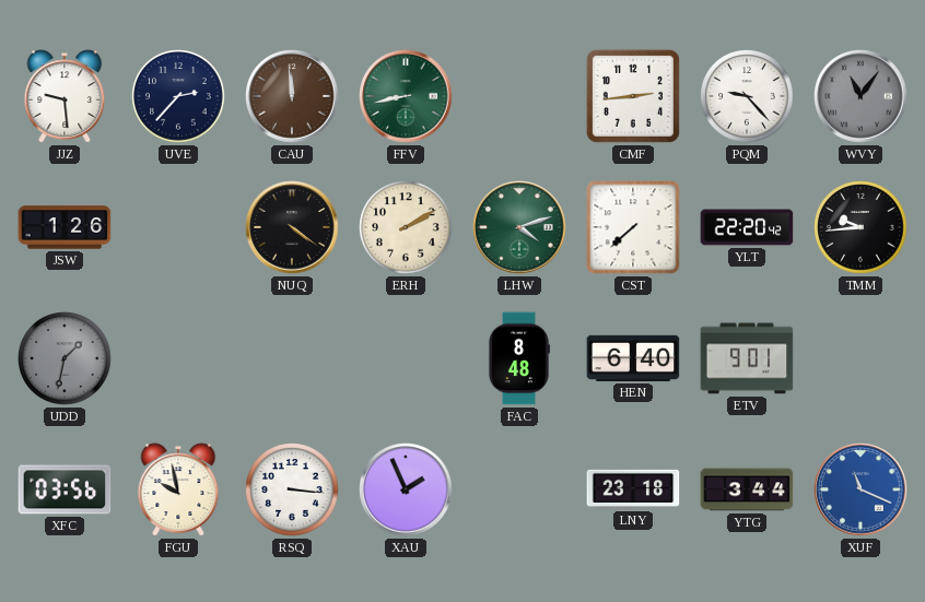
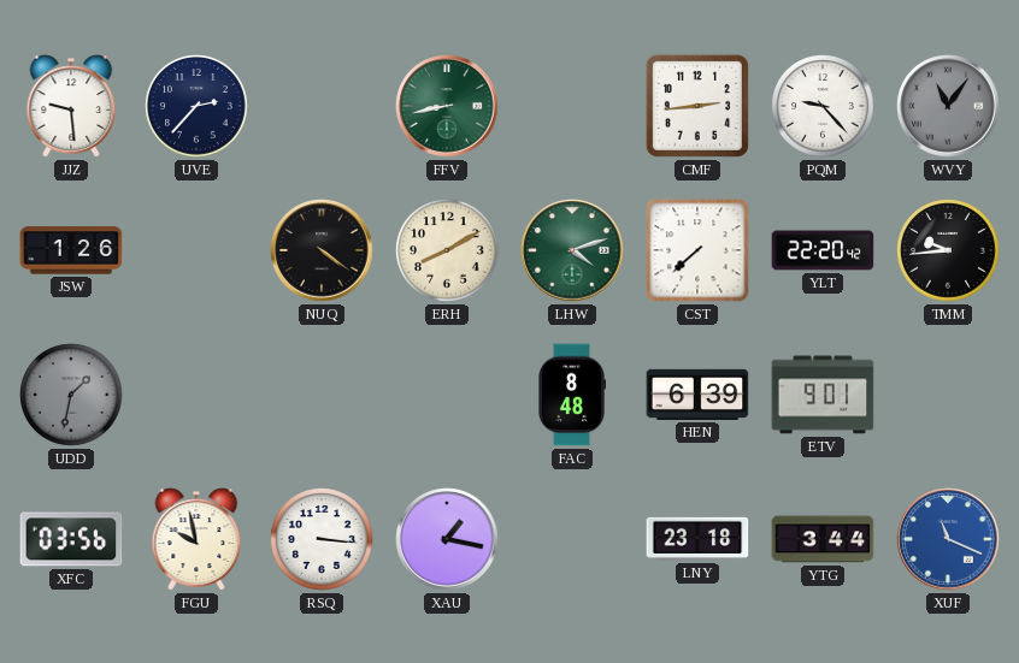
CAU: 11:59 -> none
ERH: 2:10 -> 8:10
HEN: 6:40 -> 6:39
XAU: 1:56 -> 1:17
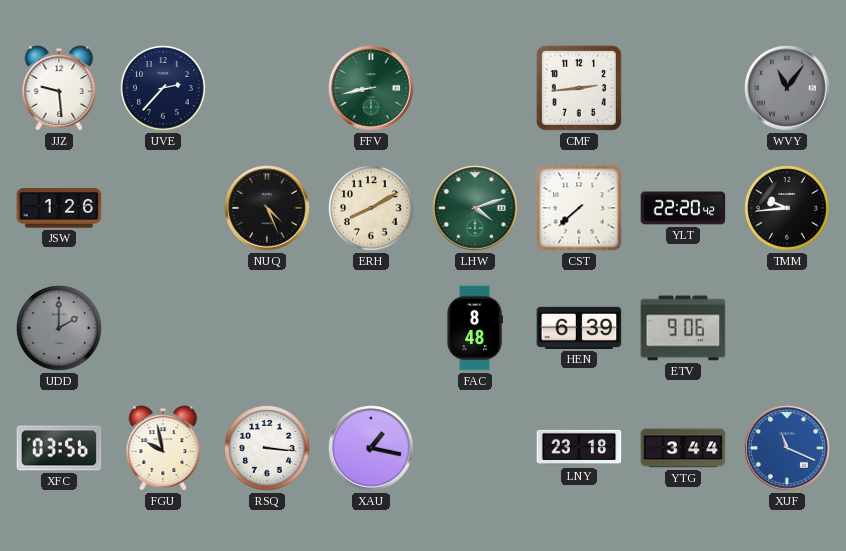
PQM: 9:23 -> none
NUQ: 4:21 -> 4:26
UDD: 1:32 -> 2:00
ETV: 9:01 -> 9:06
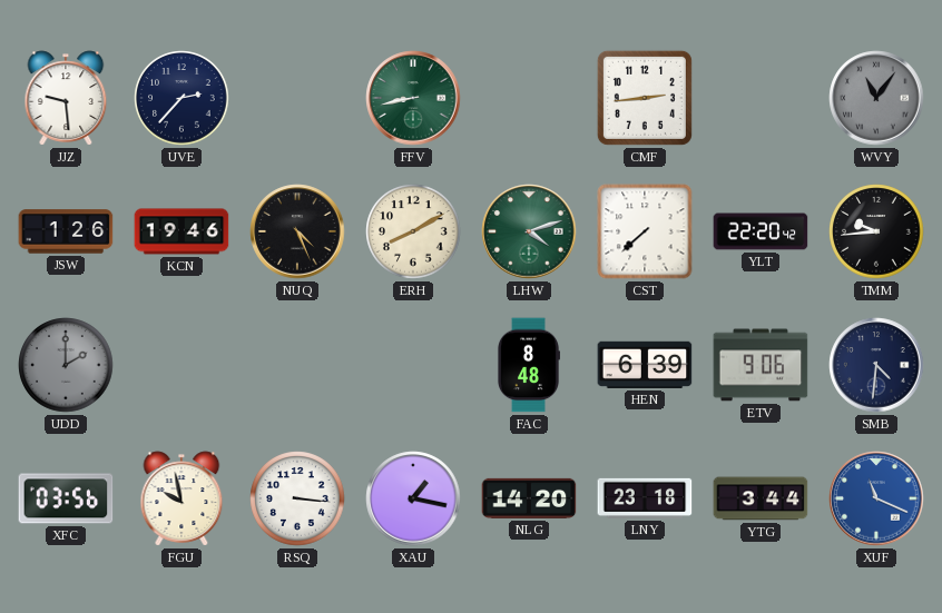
KCN: none -> 19:46
SMB: none -> 4:31
NLG: none -> 14:20
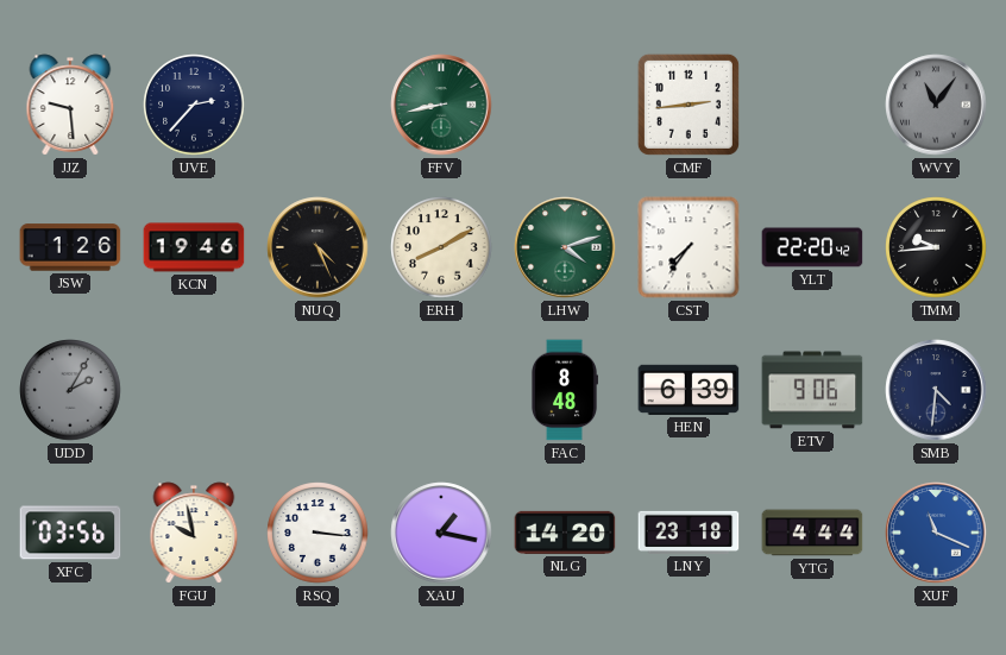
CST: 7:38 -> 7:36
UDD: 2:00 -> 2:05
YTG: 3:44 -> 4:44
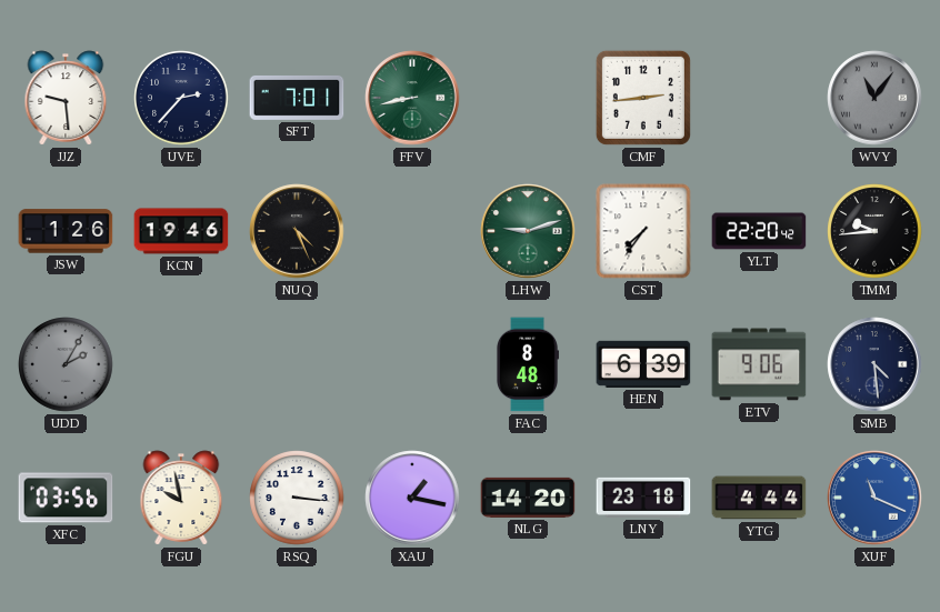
SFT: none -> 7:01
ERH: 8:10 -> none
LHW: 4:12 -> 9:12
SMB: 4:31 -> 4:29
